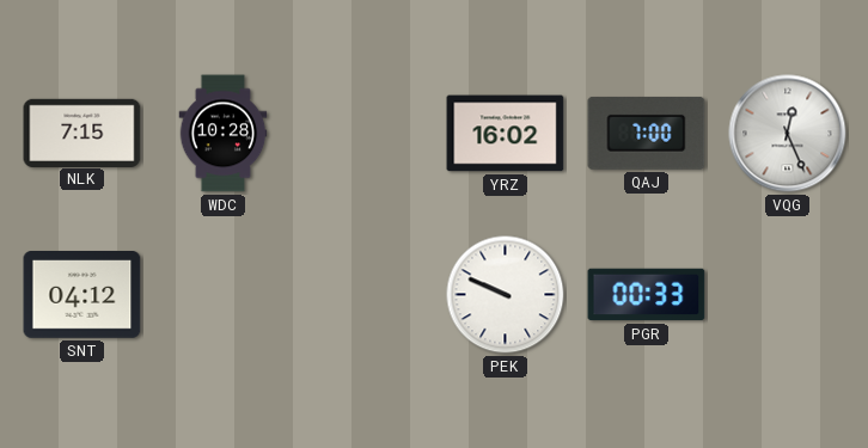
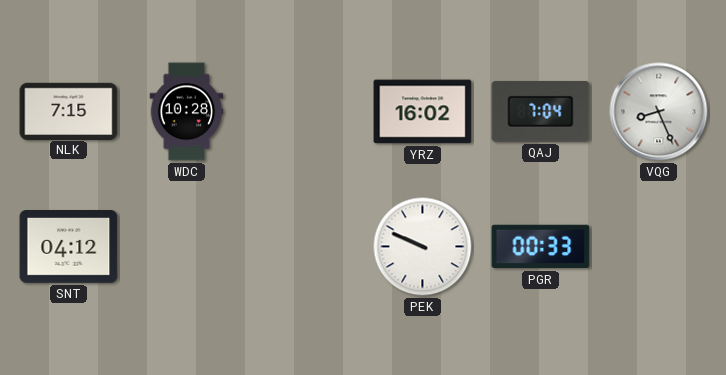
QAJ: 7:00 -> 7:04
VQG: 12:26 -> 8:26
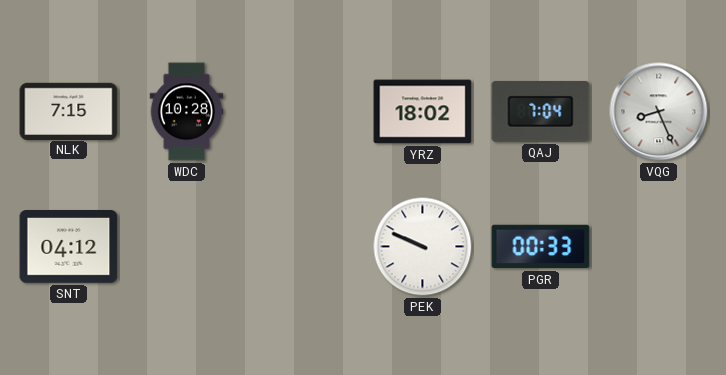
YRZ: 16:02 -> 18:02
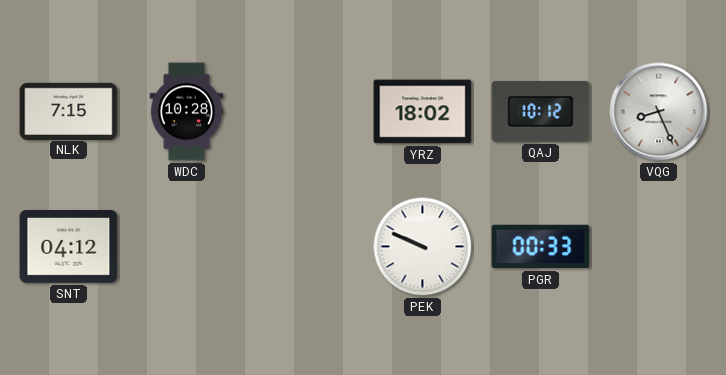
QAJ: 7:04 -> 10:12
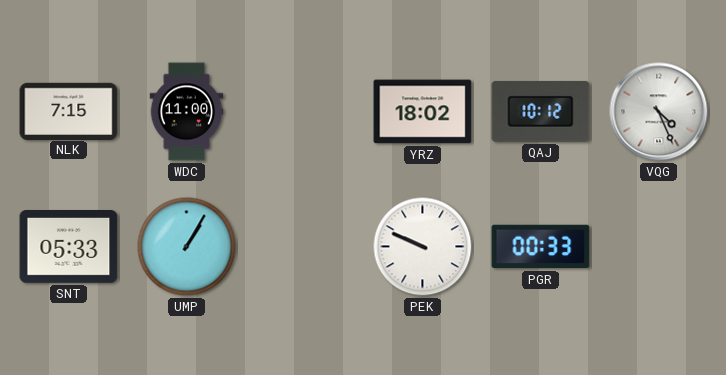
WDC: 10:28 -> 11:00
VQG: 8:26 -> 4:26
SNT: 04:12 -> 05:33
UMP: none -> 1:05
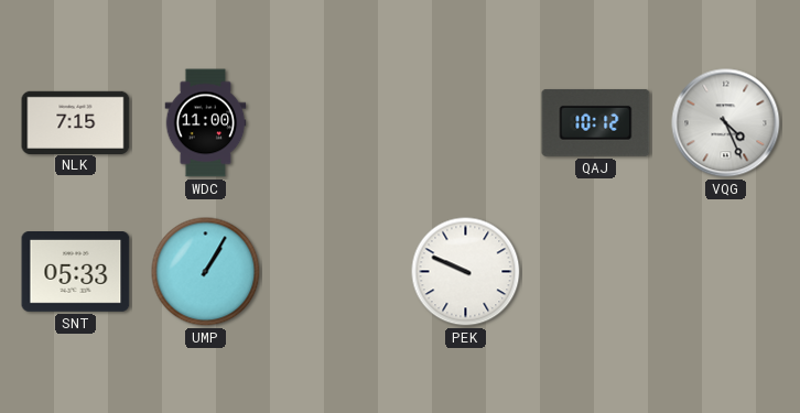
YRZ: 18:02 -> none
PGR: 00:33 -> none
